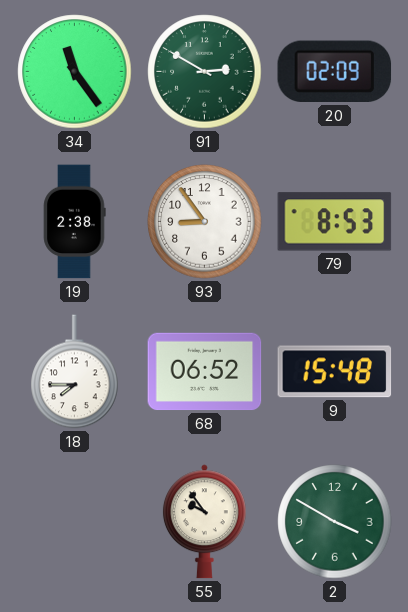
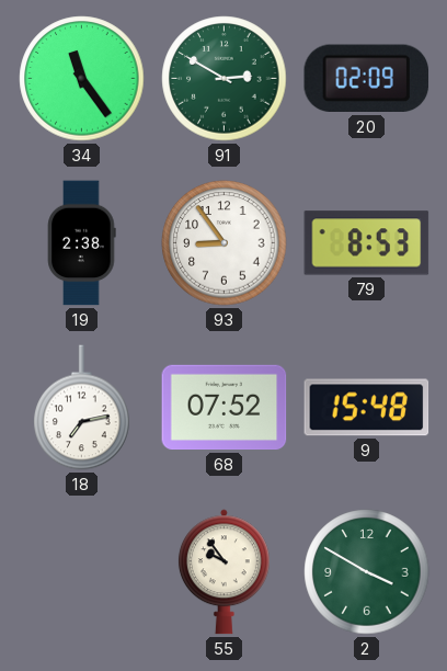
18: 7:45 -> 7:13
68: 06:52 -> 07:52
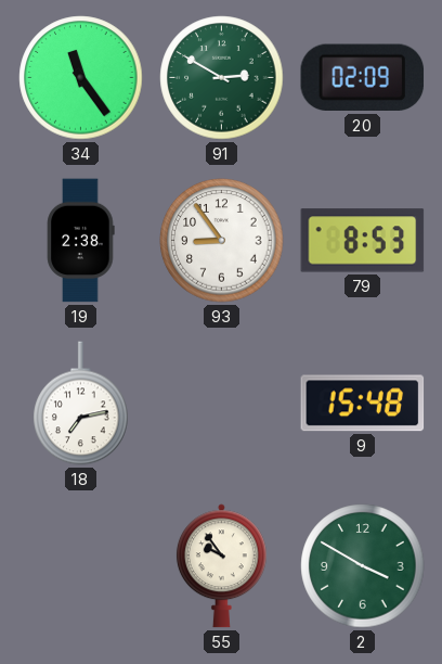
68: 07:52 -> none
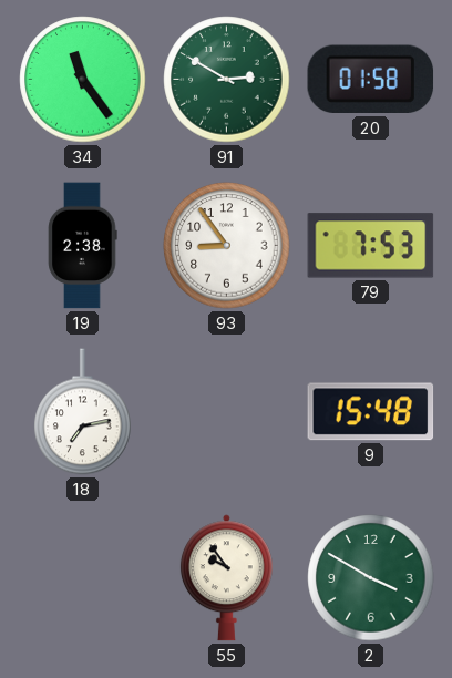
20: 02:09 -> 01:58
79: 8:53 -> 7:53
